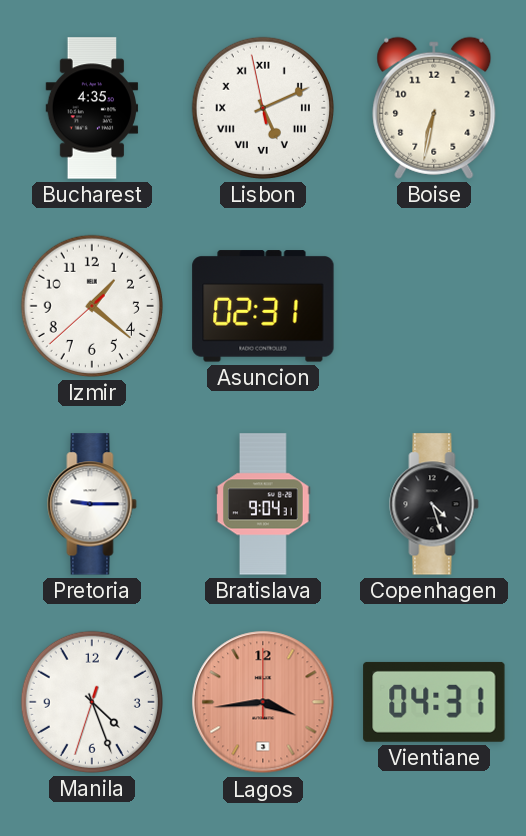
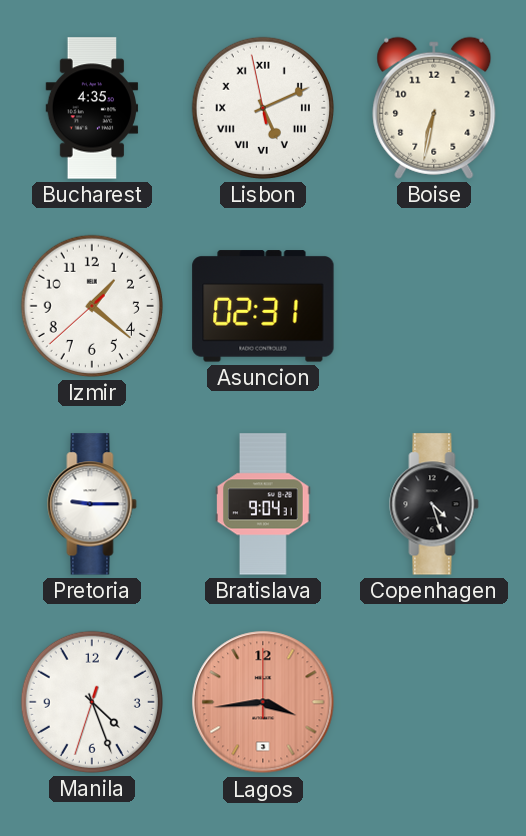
Vientiane: 04:31 -> none
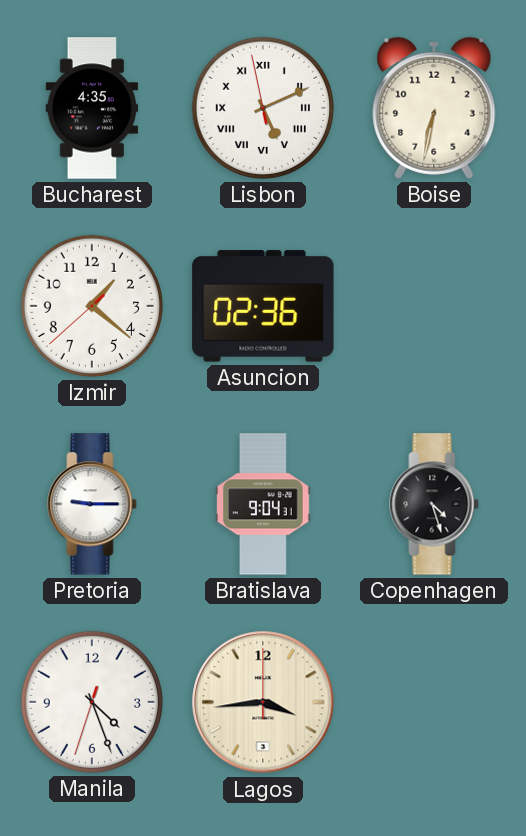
Asuncion: 02:31 -> 02:36
Lagos dial: salmon -> cream
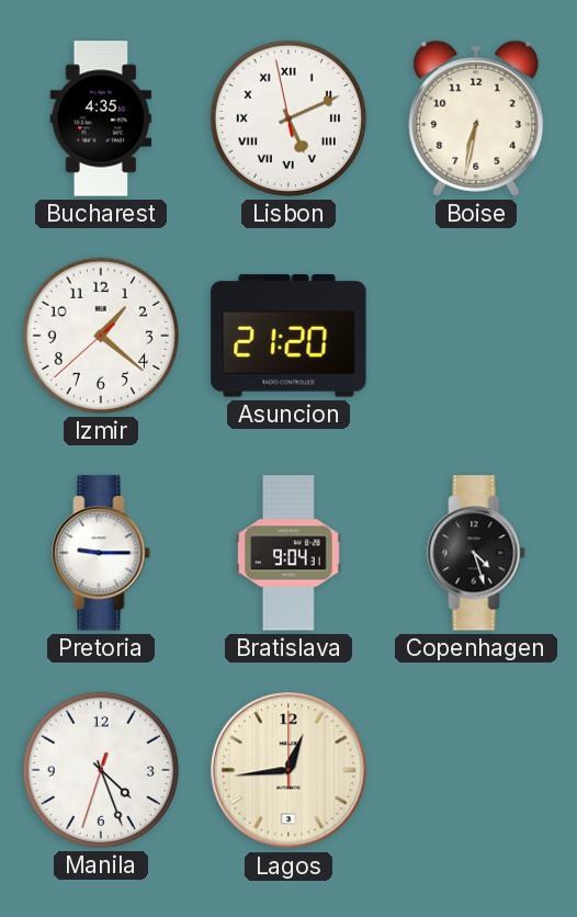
Asuncion: 02:36 -> 21:20
Lagos: 3:44 -> 12:44
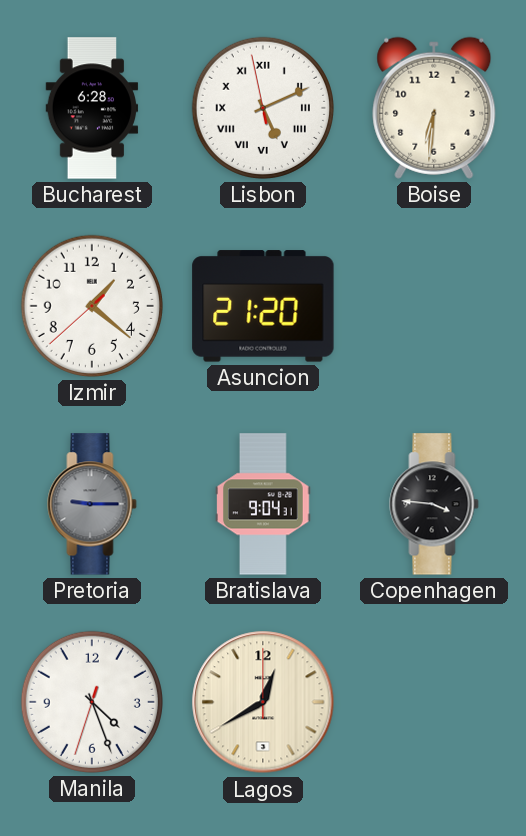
Bucharest: 4:35 -> 6:28
Boise: 6:32 -> 6:31
Pretoria dial: white -> grey
Copenhagen: 4:27 -> 3:46
Lagos: 12:44 -> 12:40
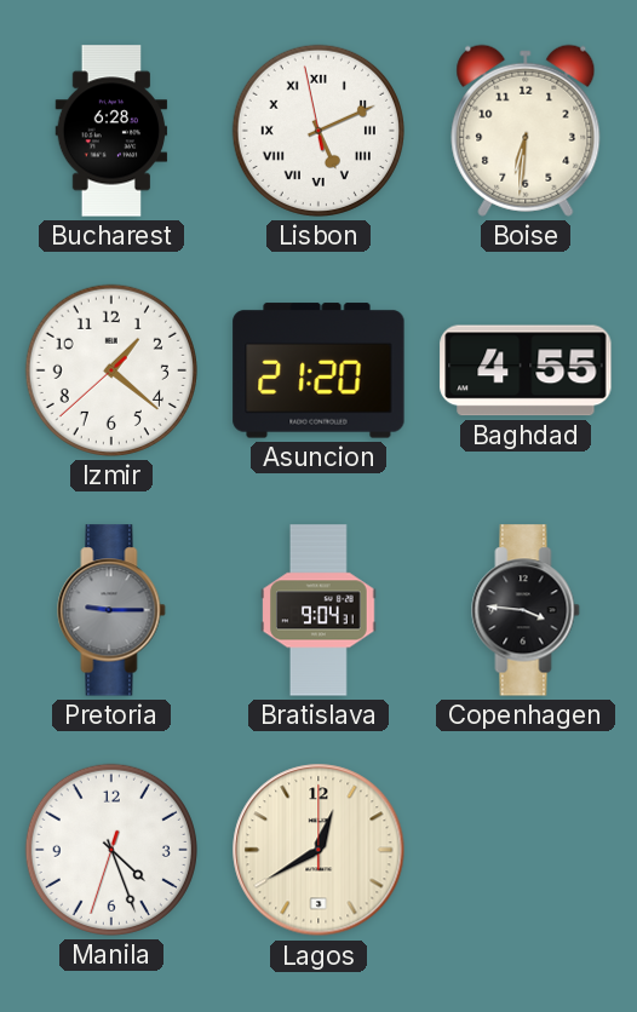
Baghdad: none -> 4:55
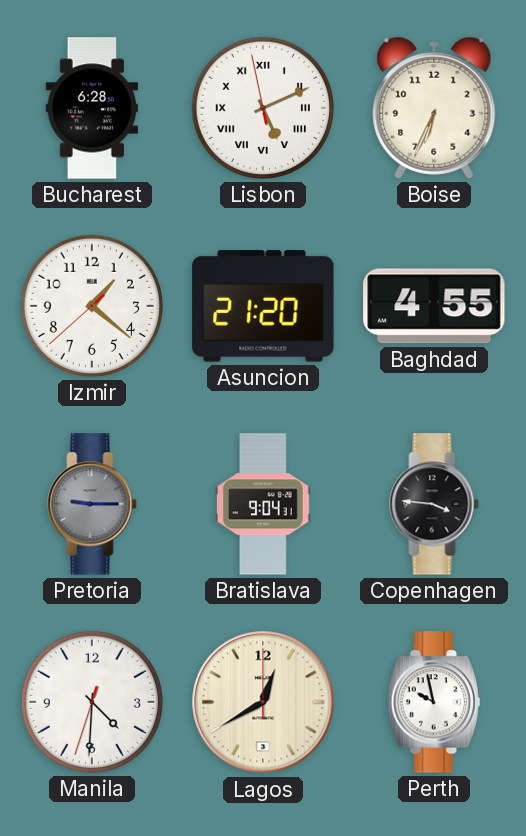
Boise: 6:31 -> 6:34
Manila: 4:26 -> 4:30
Perth: none -> 9:58
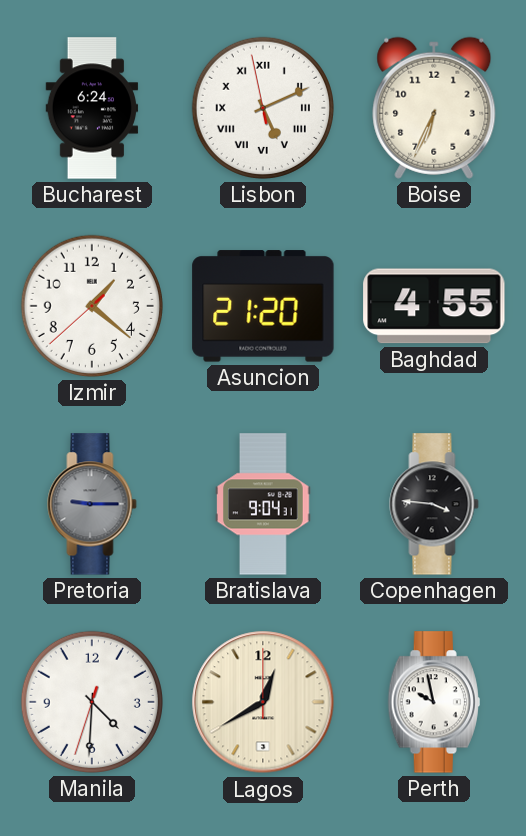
Bucharest: 6:28 -> 6:24
